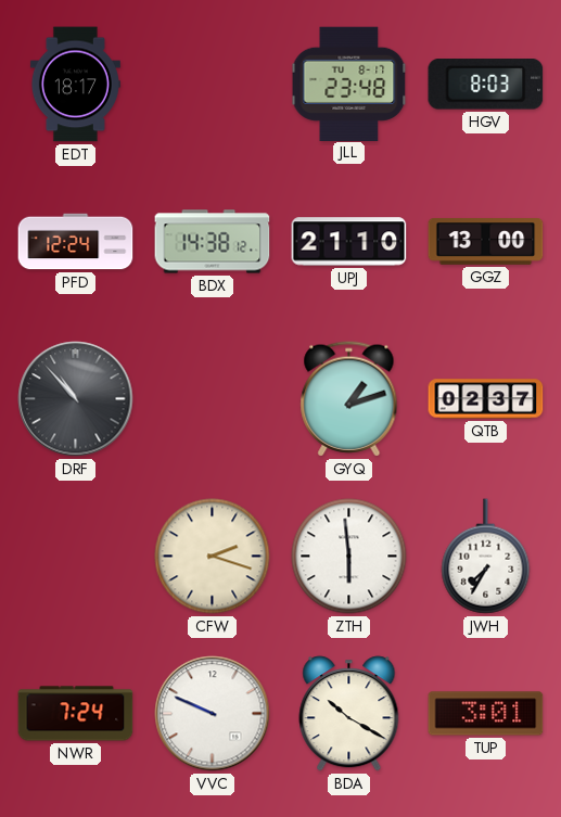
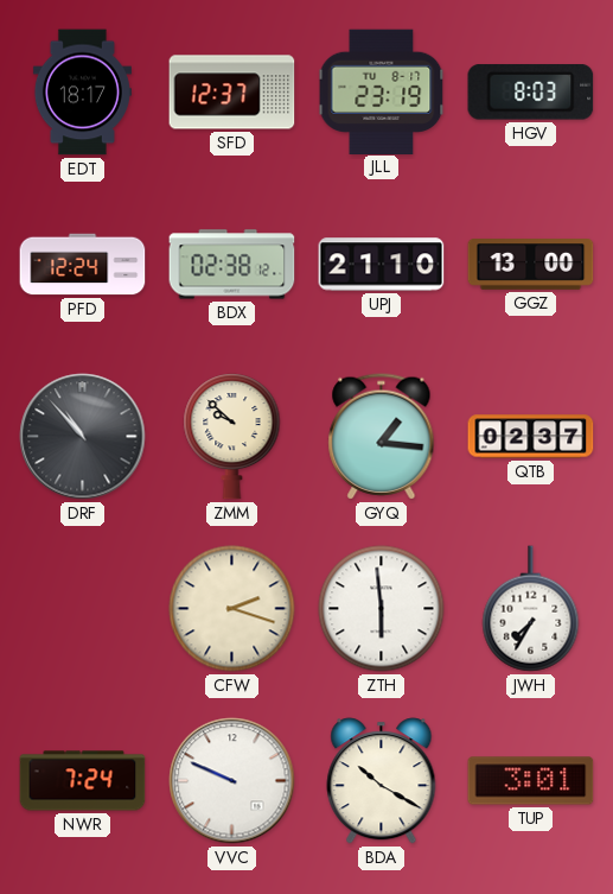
SFD: none -> 12:37
JLL: 23:48 -> 23:19
BDX: 14:38 -> 02:38
ZMM: none -> 9:52
GYQ: 1:12 -> 1:16
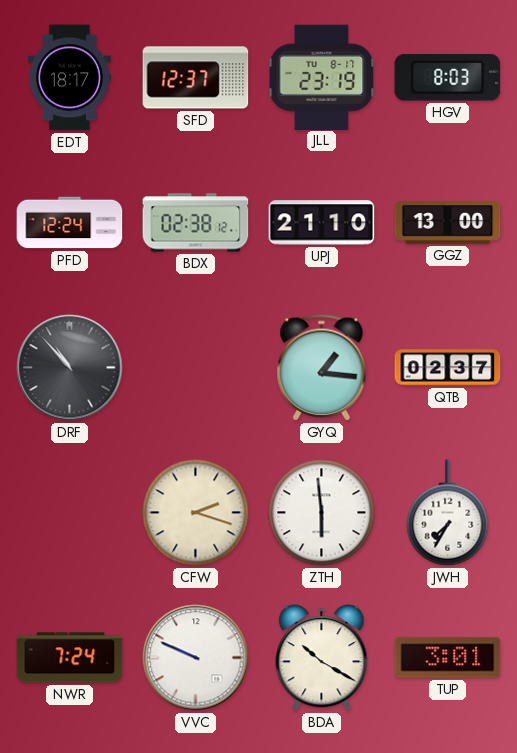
ZMM: 9:52 -> none
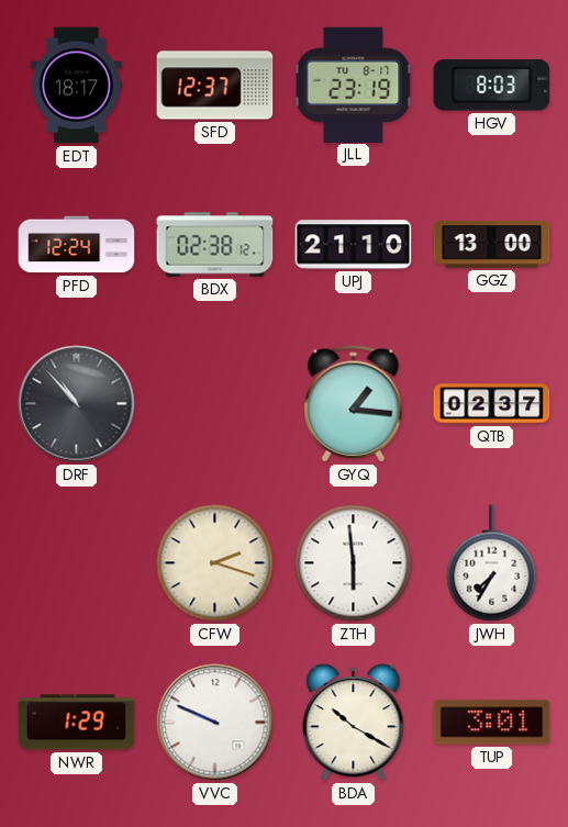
NWR: 7:24 -> 1:29
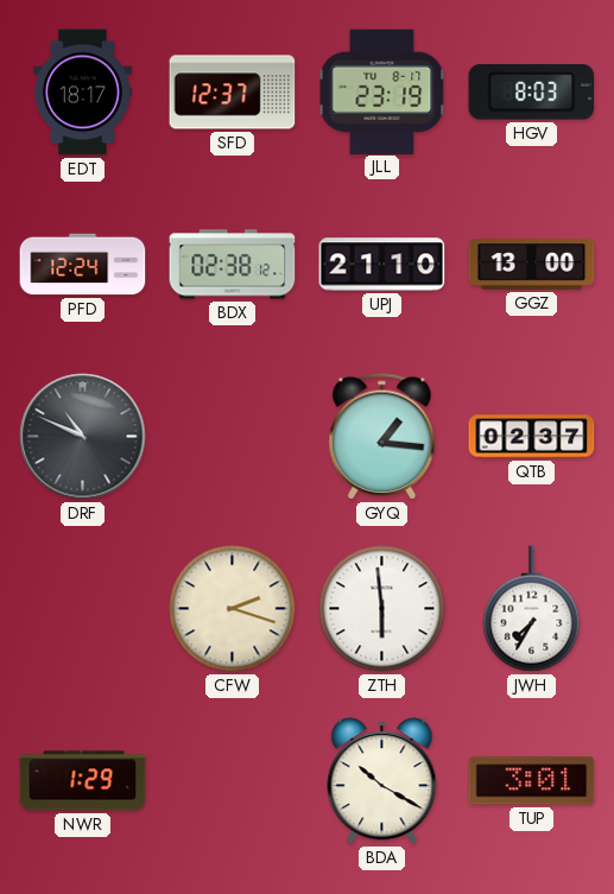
DRF: 10:53 -> 10:49
VVC: 9:49 -> none
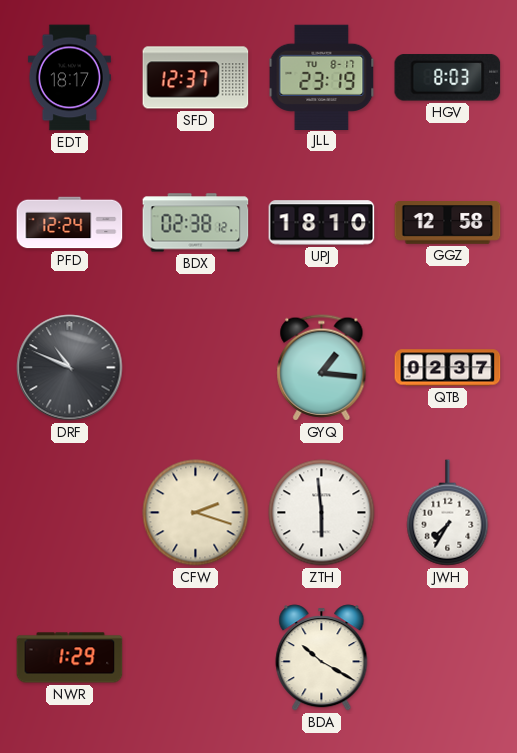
UPJ: 21:10 -> 18:10
GGZ: 13:00 -> 12:58
TUP: 3:01 -> none
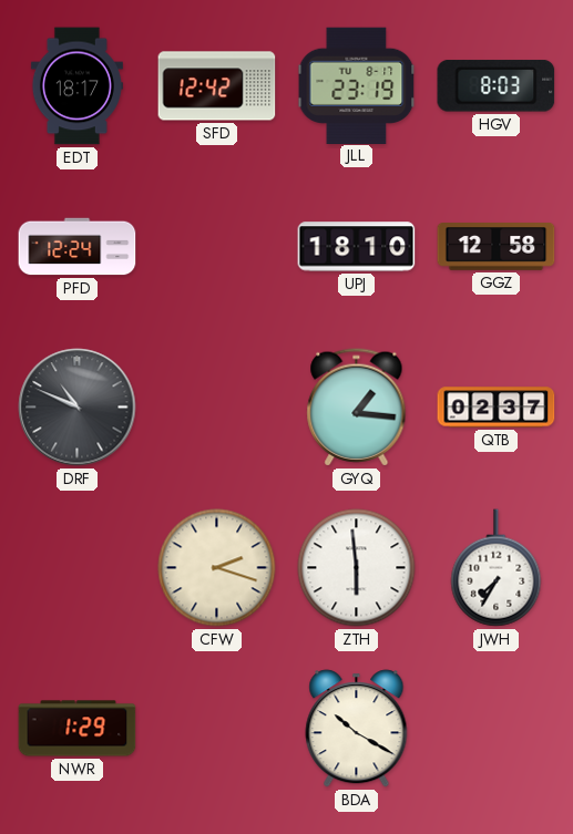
SFD: 12:37 -> 12:42
BDX: 02:38 -> none
